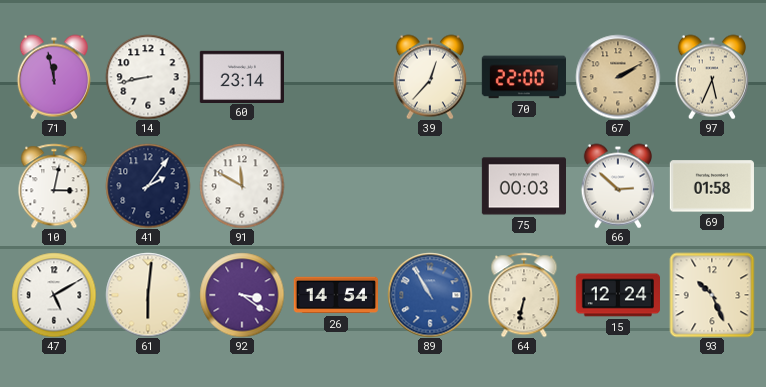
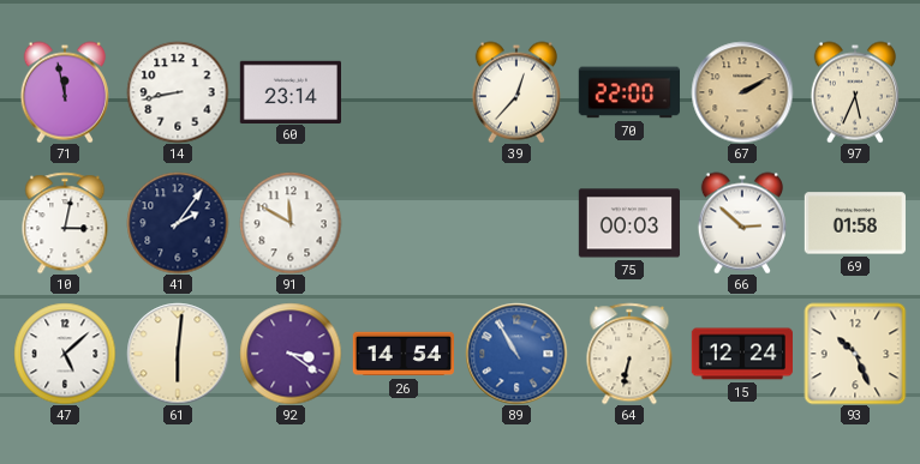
47: 5:10 -> 5:08
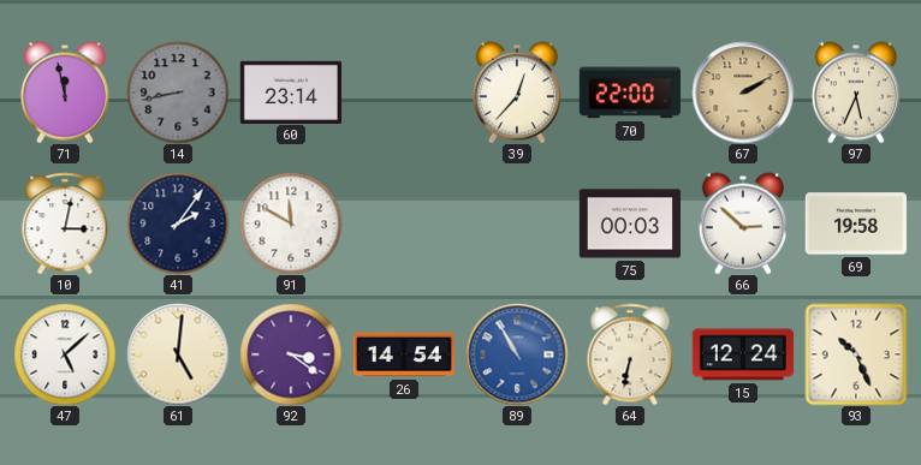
14 dial: white -> grey
69: 01:58 -> 19:58
61: 6:01 -> 5:01
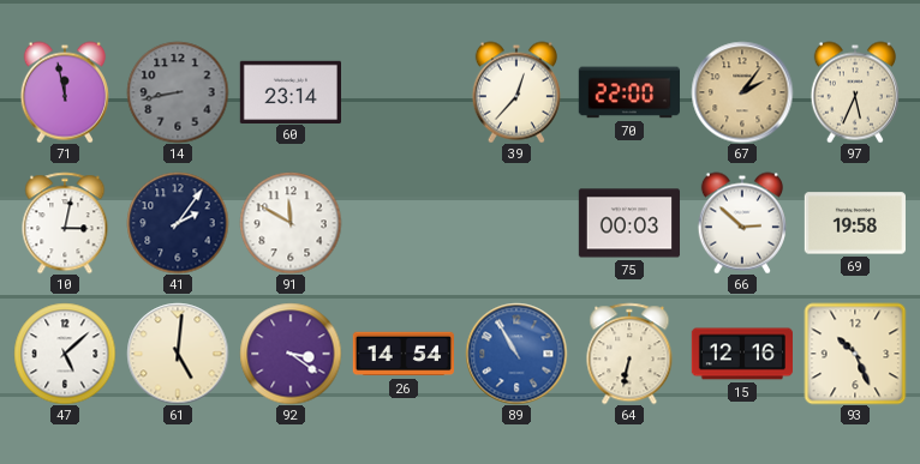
67: 2:10 -> 2:06
15: 12:24 -> 12:16
